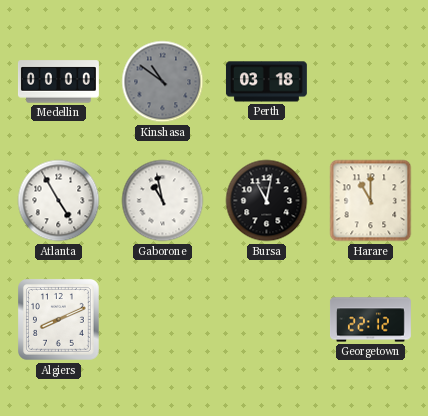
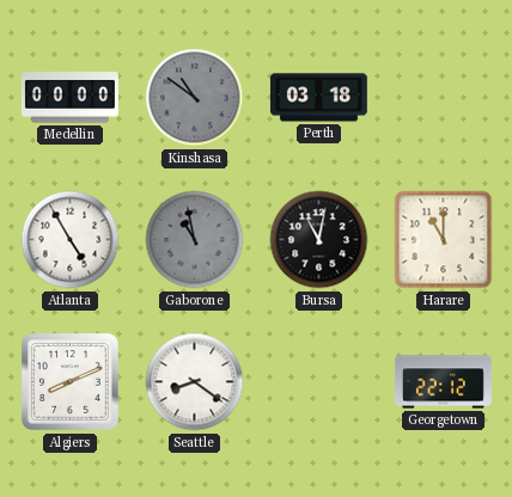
Gaborone dial: white -> grey
Seattle: none -> 8:21
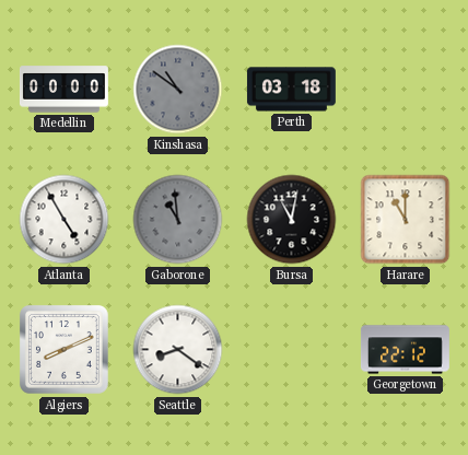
Gaborone: 10:58 -> 10:59
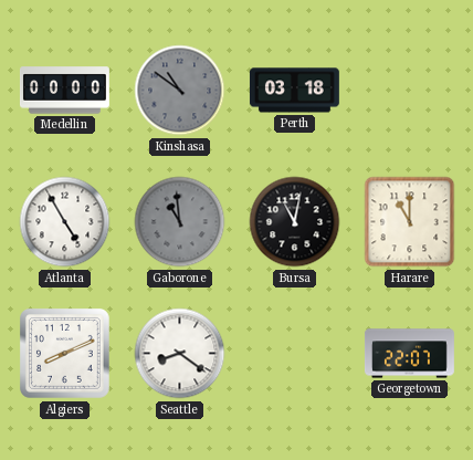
Georgetown: 22:12 -> 22:07
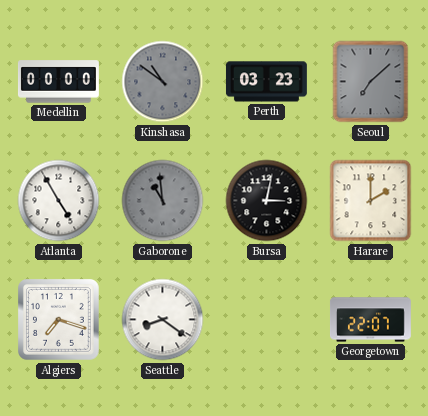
Perth: 03:18 -> 03:23
Seoul: none -> 7:08
Bursa: 11:02 -> 3:02
Harare: 11:00 -> 2:00
Algiers: 8:11 -> 7:18
